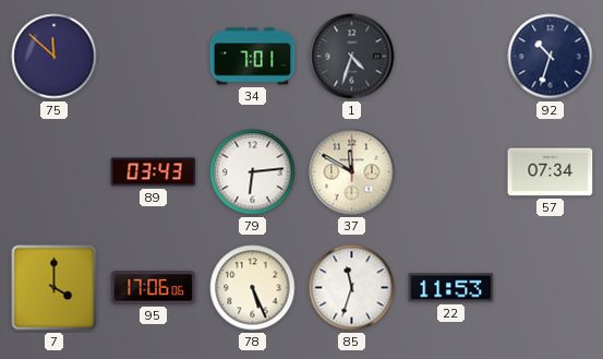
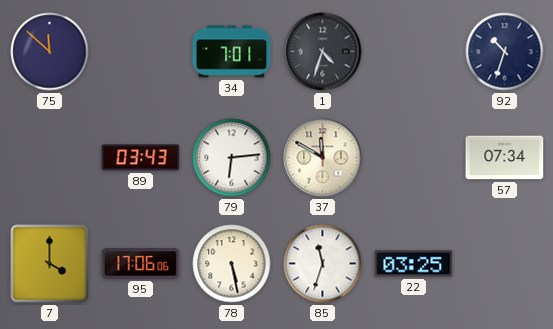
78: 5:26 -> 5:28
22: 11:53 -> 03:25
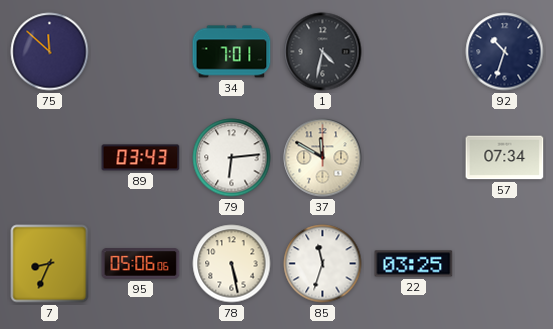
1: 4:33 -> 4:32
7: 4:00 -> 8:34
95: 17:06 -> 05:06
